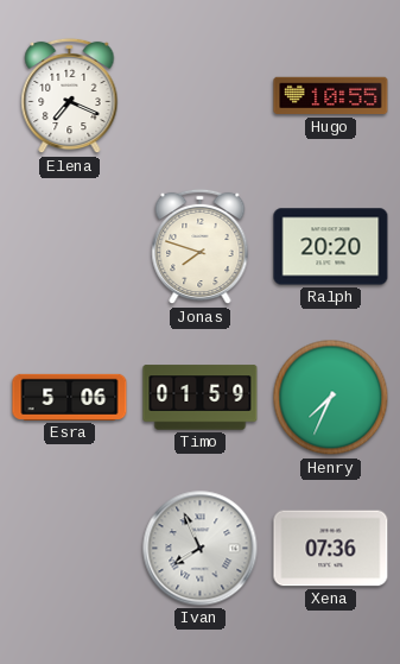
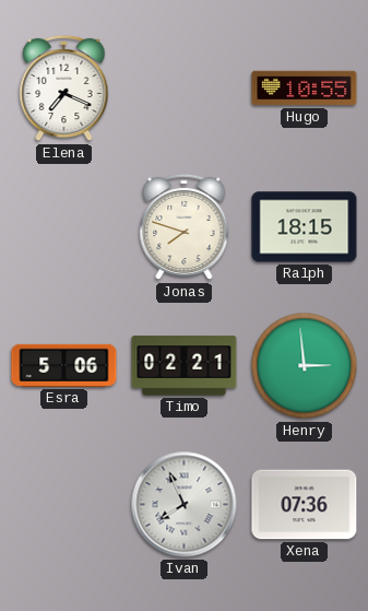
Ralph: 20:20 -> 18:15
Timo: 01:59 -> 02:21
Henry: 7:34 -> 2:59
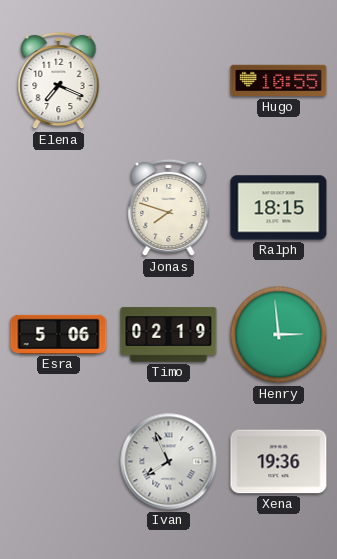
Timo: 02:21 -> 02:19
Xena: 07:36 -> 19:36
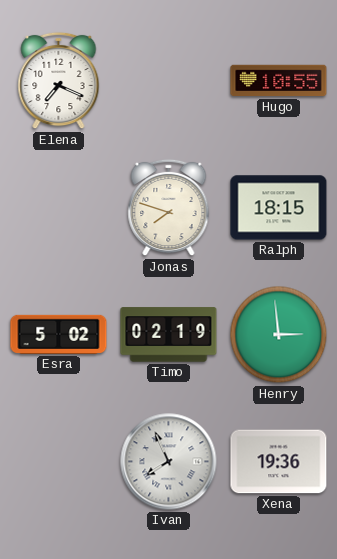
Esra: 5:06 -> 5:02
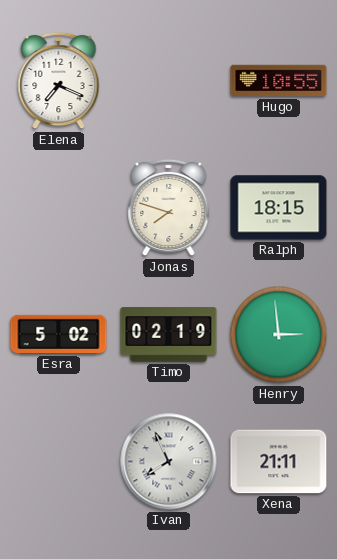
Xena: 19:36 -> 21:11
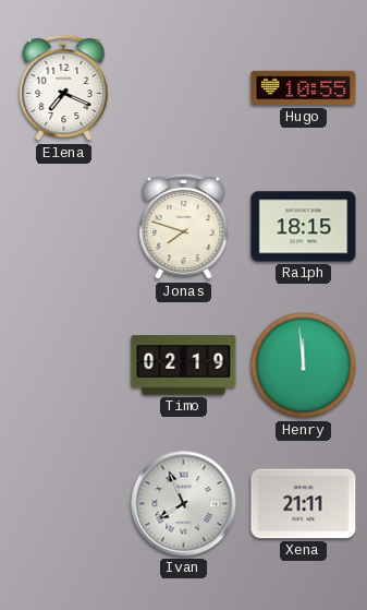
Esra: 5:02 -> none
Henry: 2:59 -> 11:59
